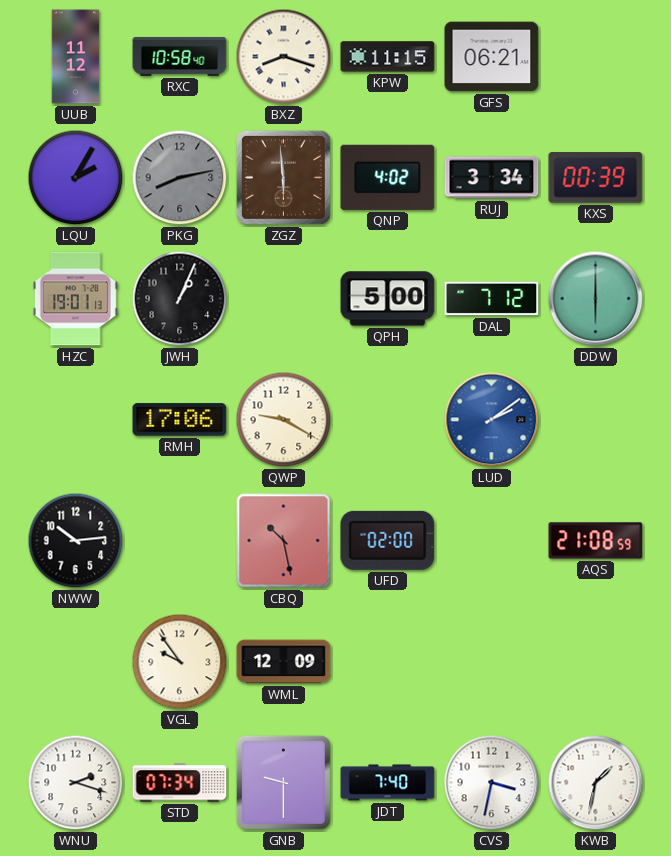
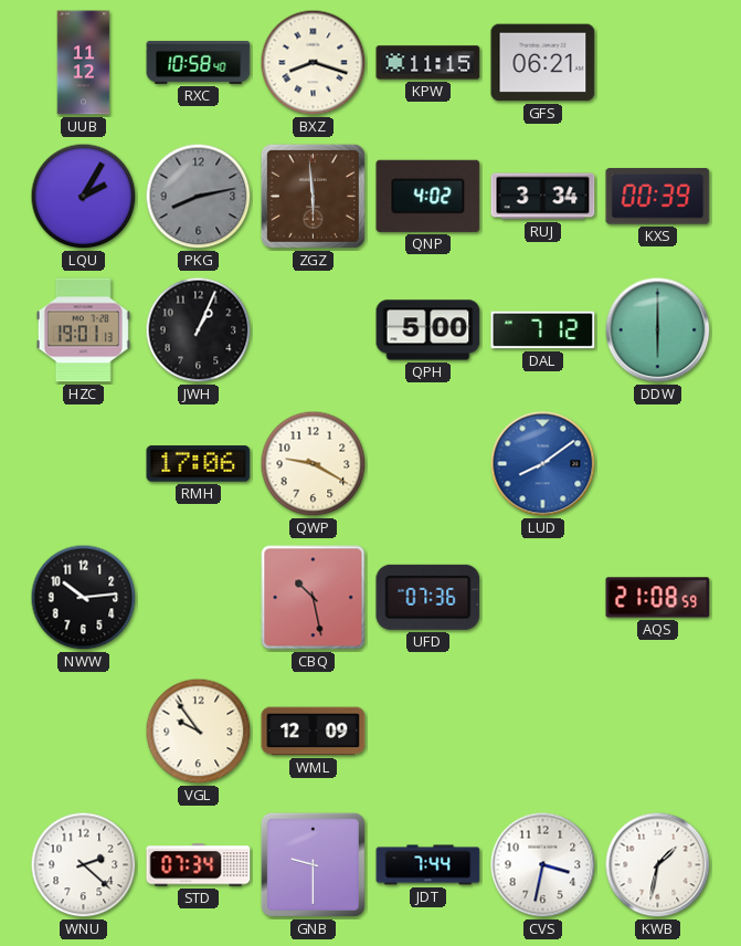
LUD: 2:09 -> 8:09
UFD: 02:00 -> 07:36
WNU: 2:18 -> 2:22
JDT: 7:40 -> 7:44
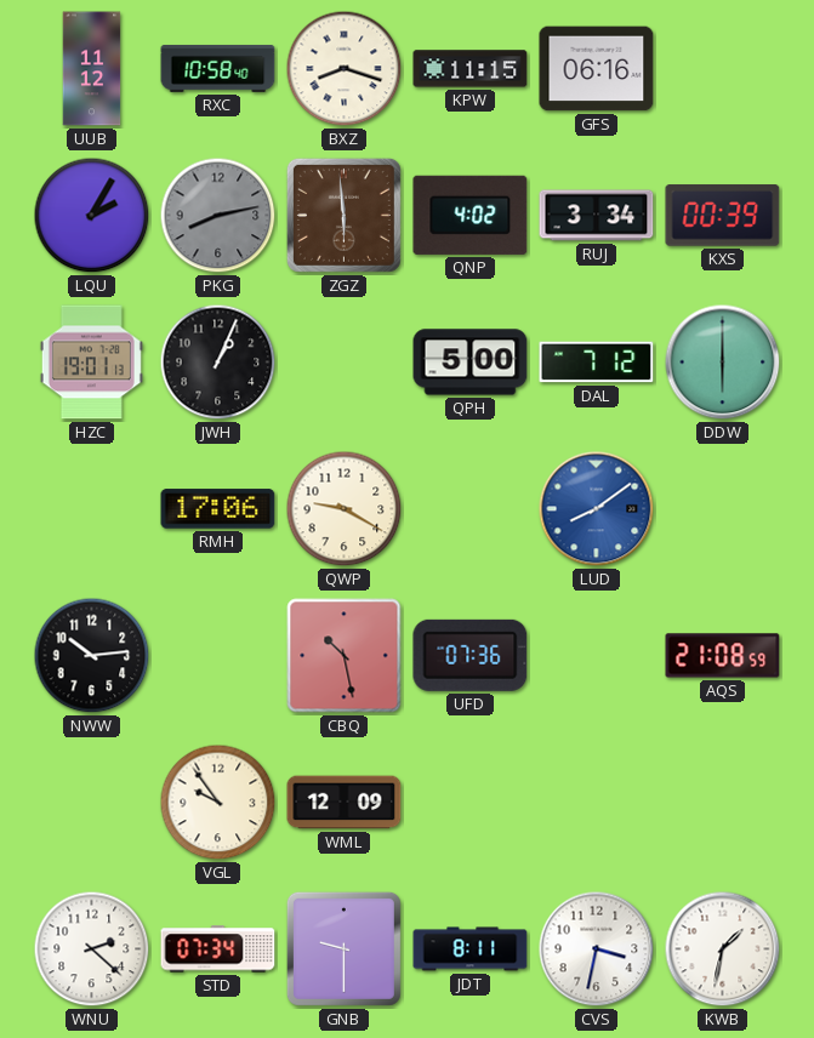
GFS: 06:21 -> 06:16
JDT: 7:44 -> 8:11
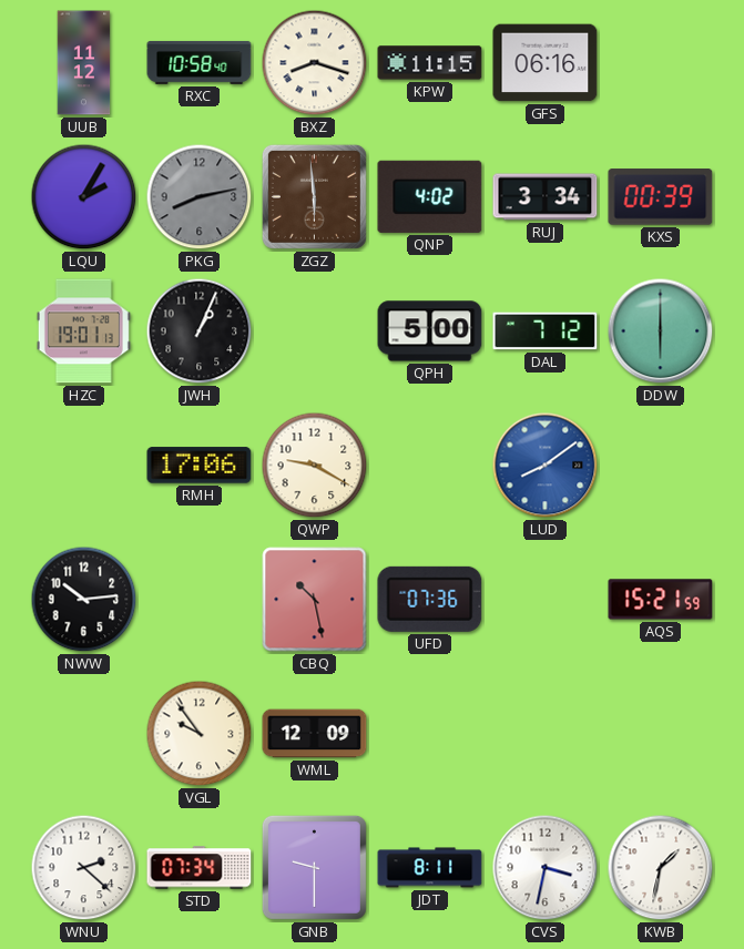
AQS: 21:08 -> 15:21
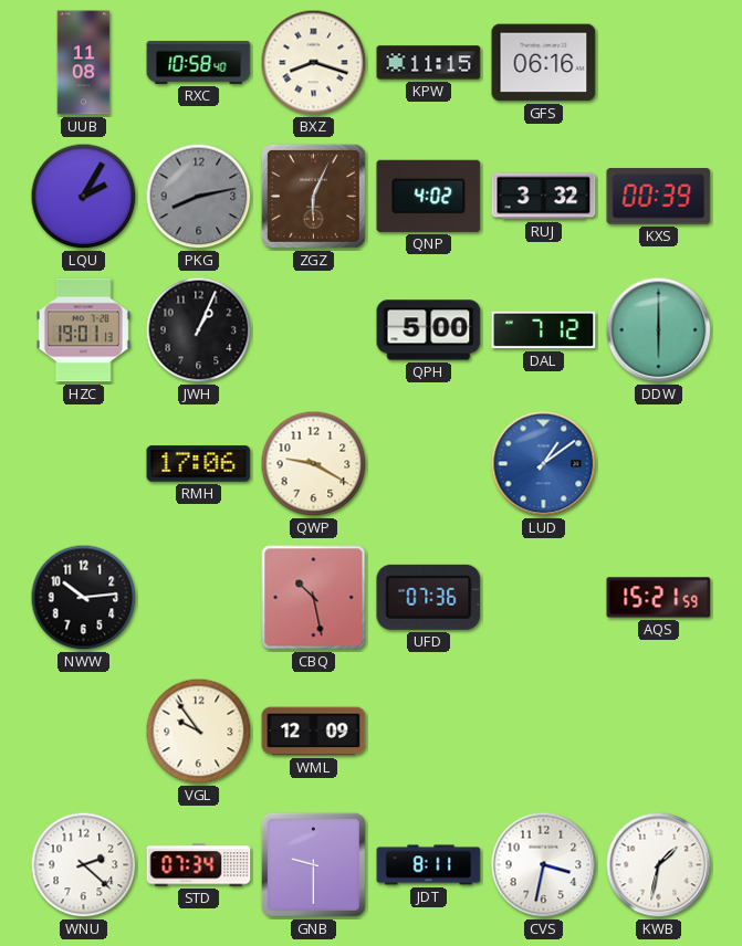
UUB: 11:12 -> 11:08
ZGZ: 5:59 -> 6:04
RUJ: 3:34 -> 3:32
LUD: 8:09 -> 1:09
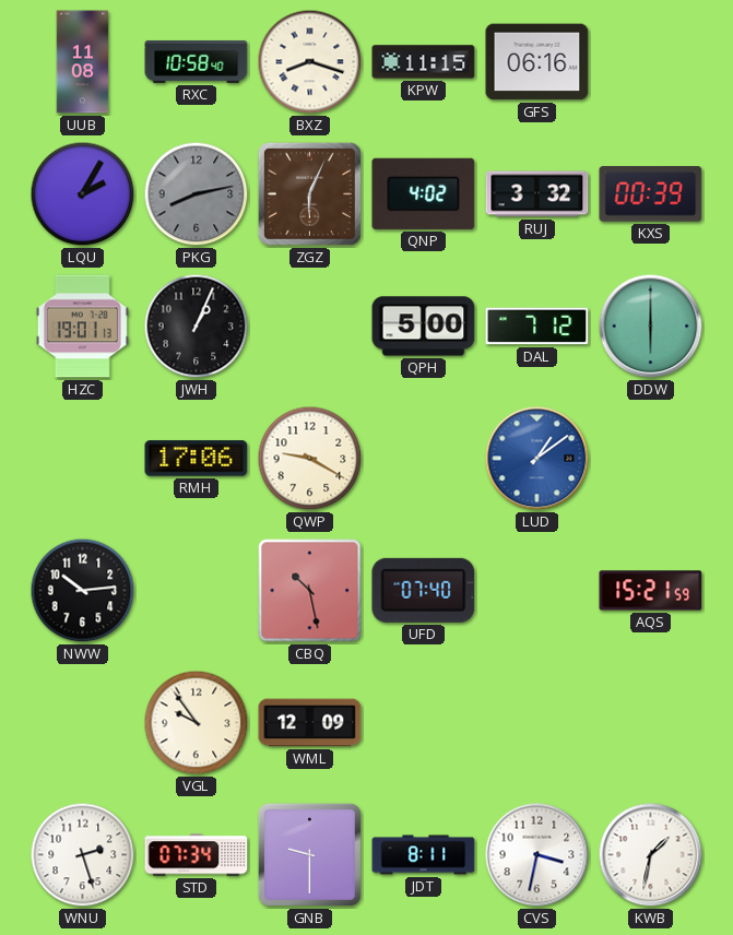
UFD: 07:36 -> 07:40
WNU: 2:22 -> 2:27
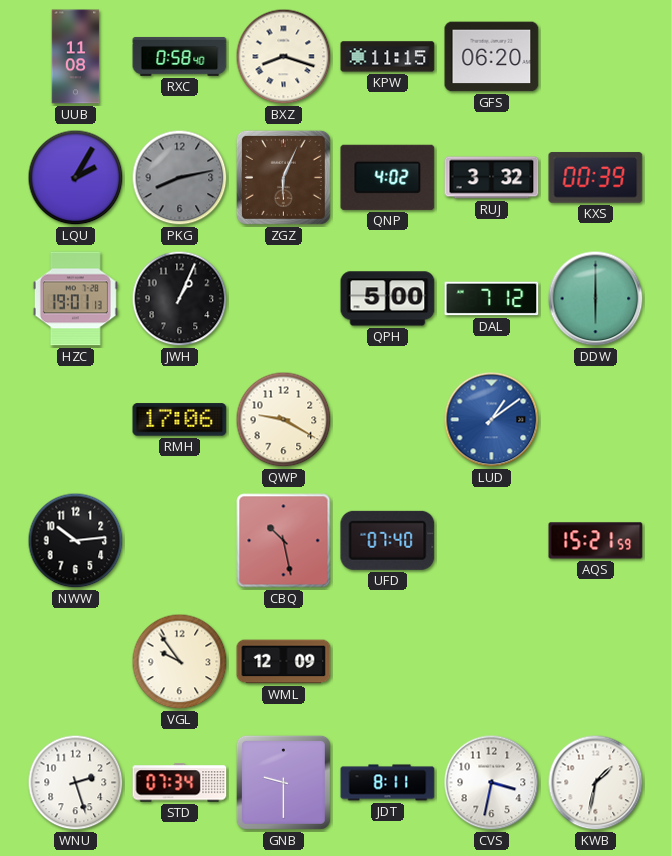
RXC: 10:58 -> 0:58
GFS: 06:16 -> 06:20
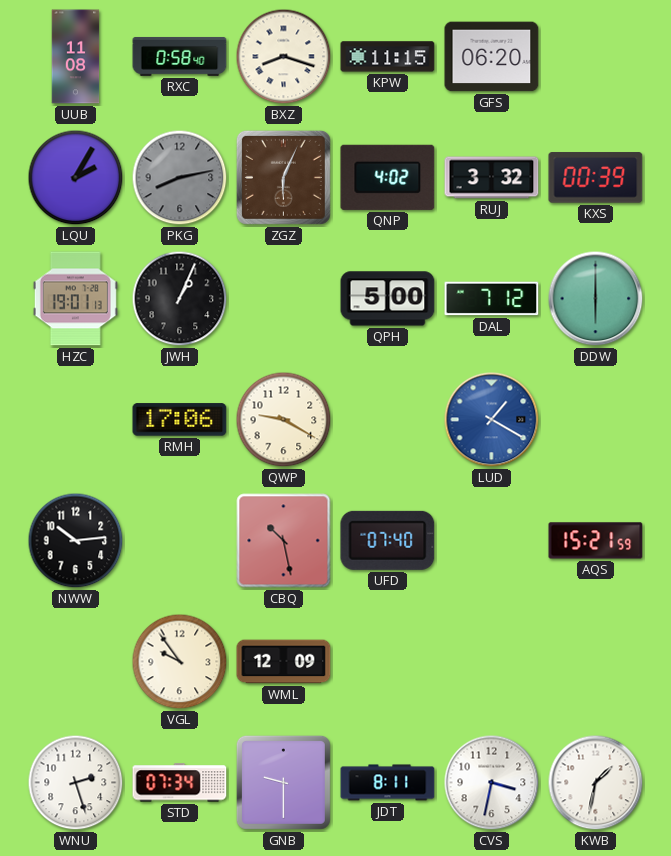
LUD: 1:09 -> 1:20
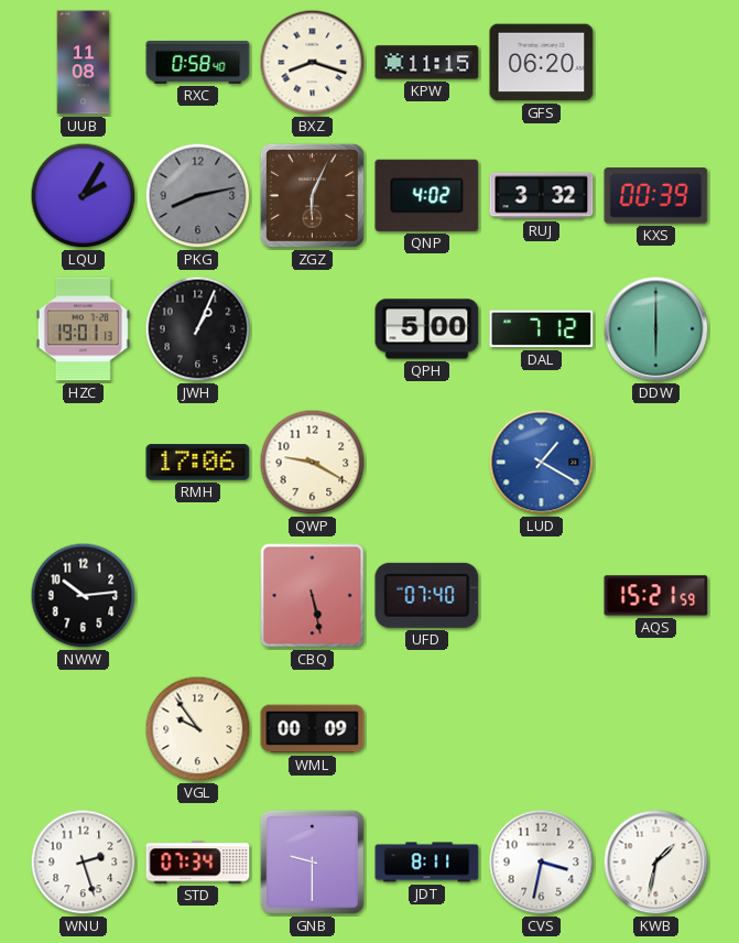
CBQ: 10:28 -> 5:28
WML: 12:09 -> 00:09
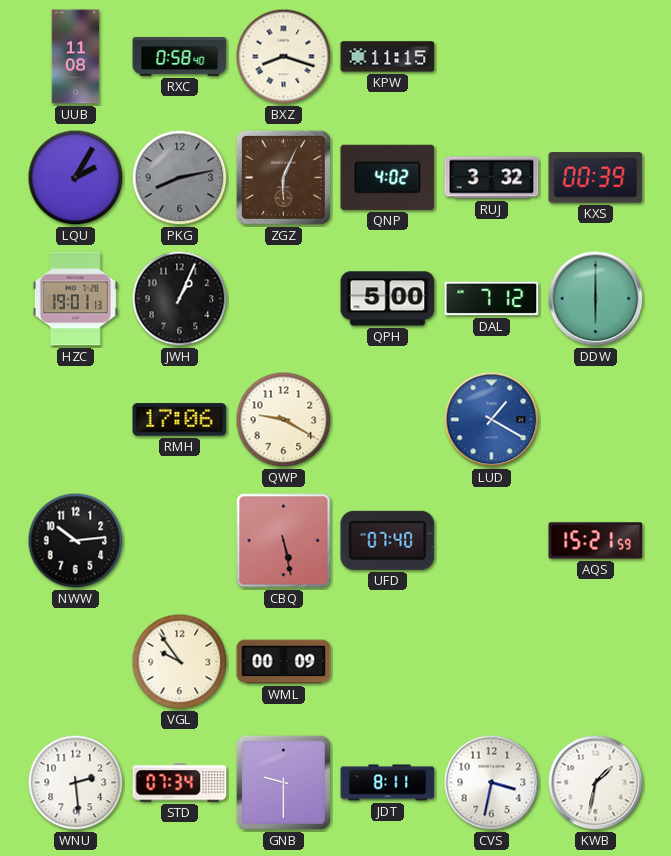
GFS: 06:20 -> none
WNU: 2:27 -> 2:29
